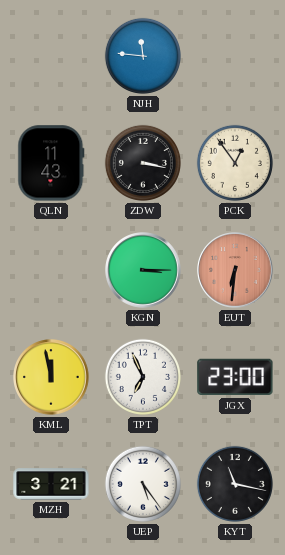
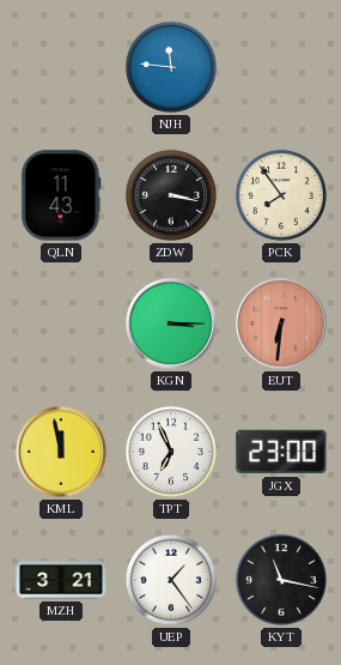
PCK: 12:54 -> 7:54
UEP: 5:24 -> 1:24
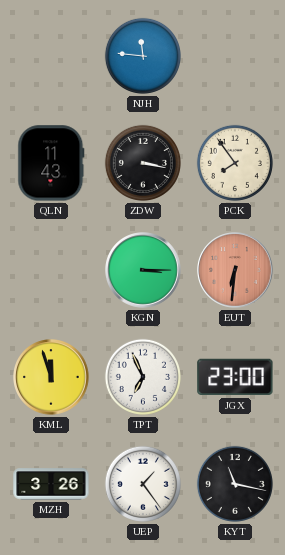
KML: 11:58 -> 11:57
MZH: 3:21 -> 3:26
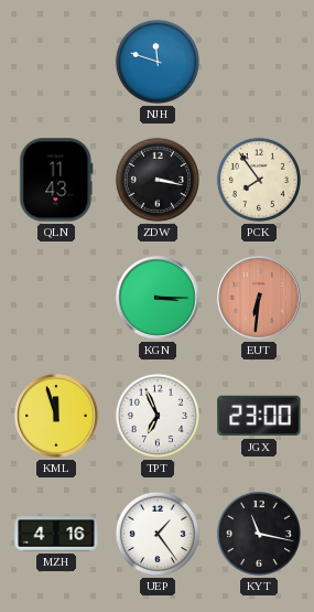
NJH: 11:46 -> 11:48
MZH: 3:26 -> 4:16
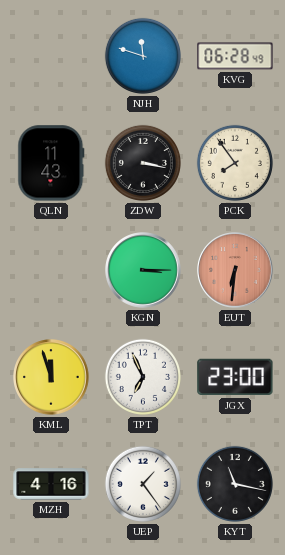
KVG: none -> 06:28
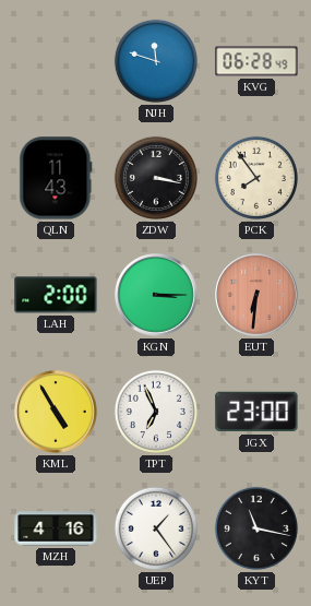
LAH: none -> 2:00
KML: 11:57 -> 4:55
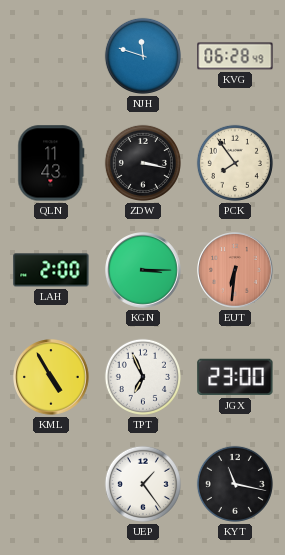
MZH: 4:16 -> none
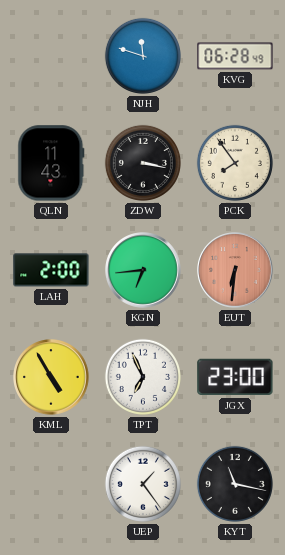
KGN: 3:15 -> 6:44
